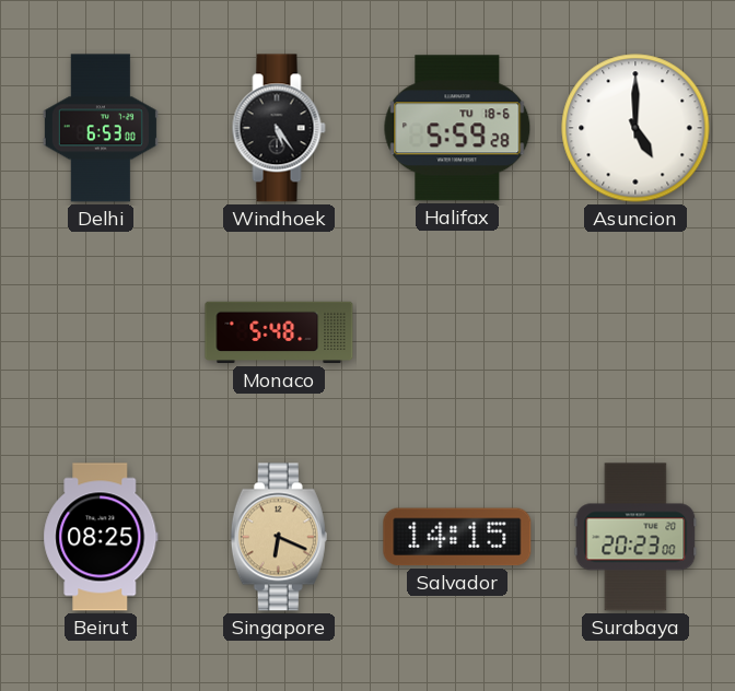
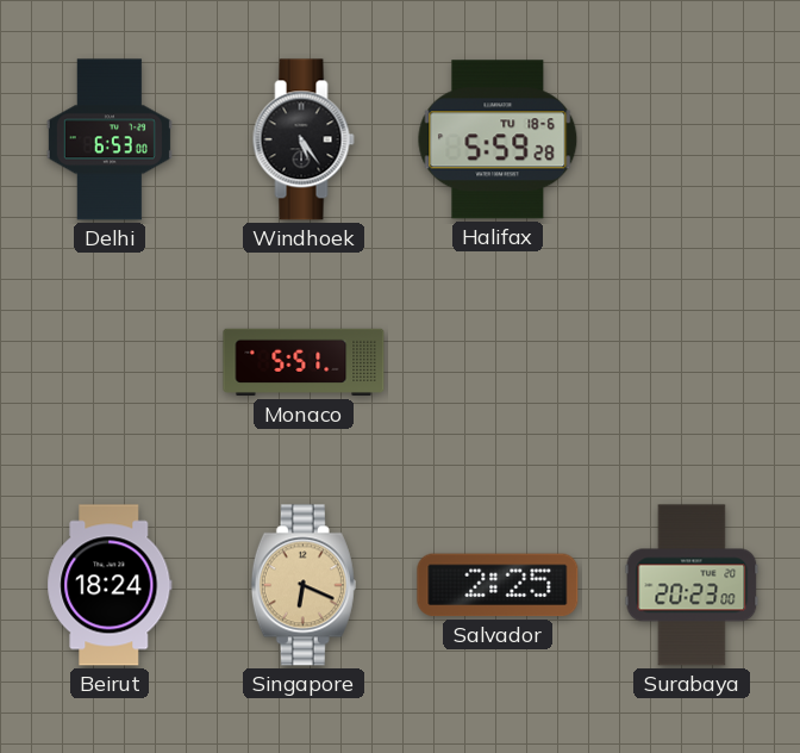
Asuncion: 5:00 -> none
Monaco: 5:48 -> 5:51
Beirut: 08:25 -> 18:24
Salvador: 14:15 -> 2:25
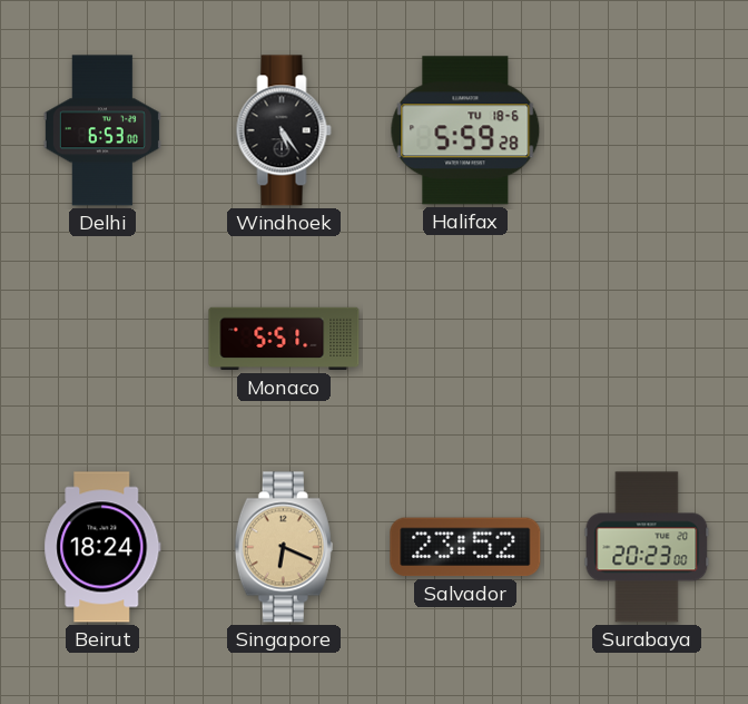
Salvador: 2:25 -> 23:52
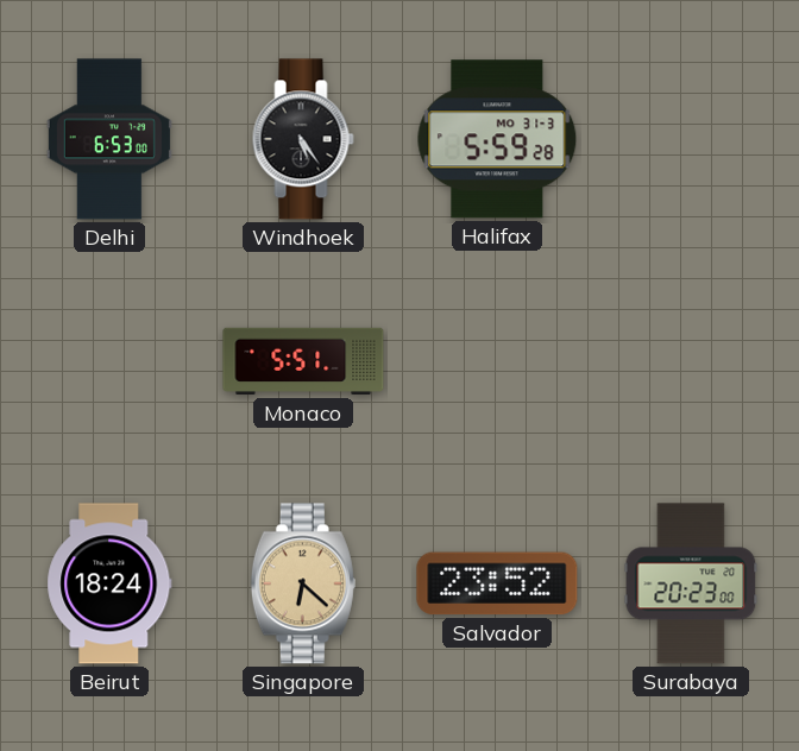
Halifax date: TU 18-6 -> MO 31-3
Singapore: 6:19 -> 6:22
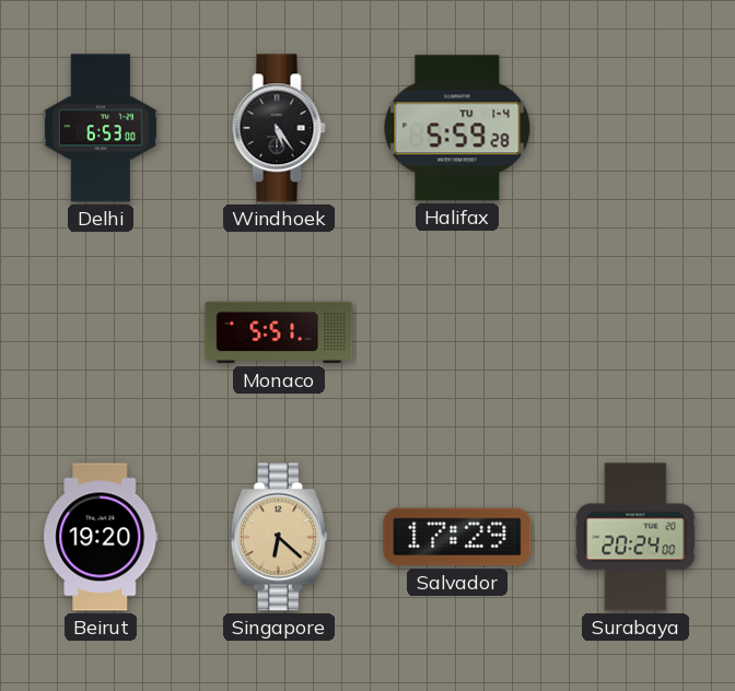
Halifax date: MO 31-3 -> TU 1-4
Beirut: 18:24 -> 19:20
Salvador: 23:52 -> 17:29
Surabaya: 20:23 -> 20:24
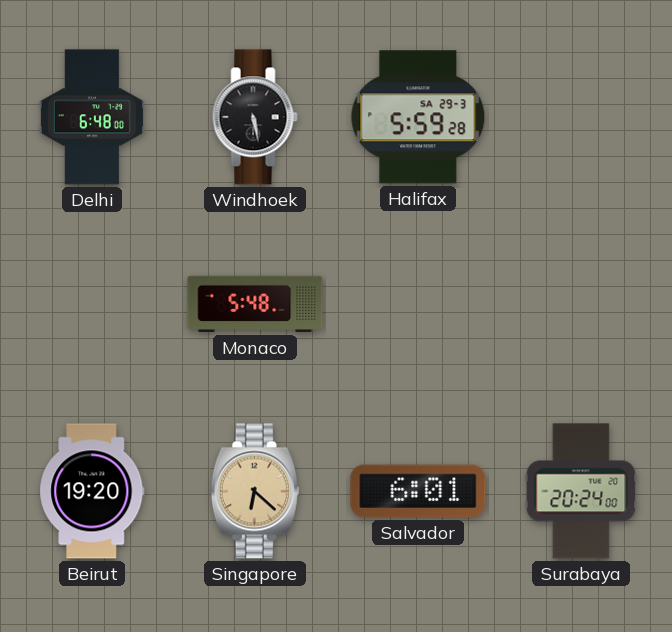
Delhi: 6:53 -> 6:48
Windhoek: 5:24 -> 5:28
Halifax date: TU 1-4 -> SA 29-3
Monaco: 5:51 -> 5:48
Salvador: 17:29 -> 6:01
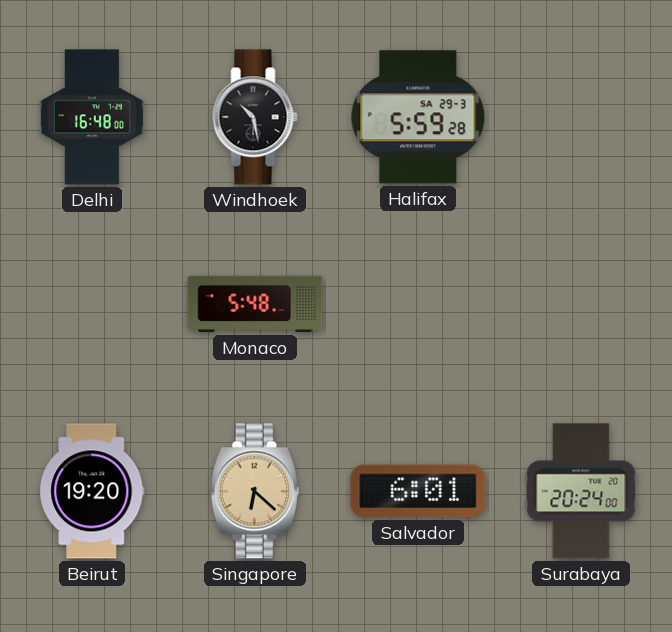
Delhi: 6:48 -> 16:48
Windhoek: 5:28 -> 10:28
